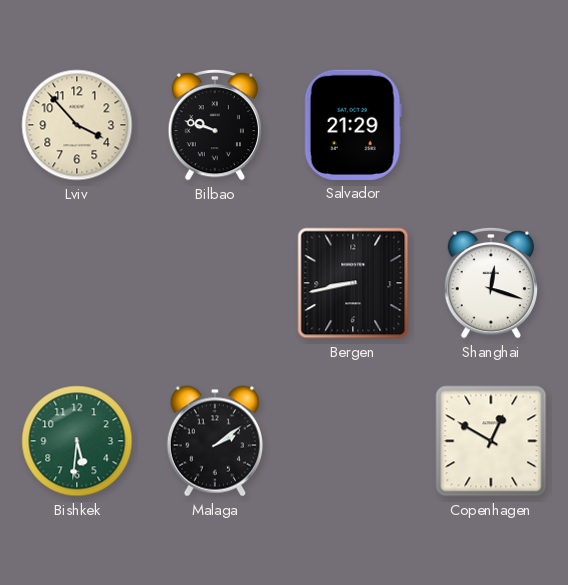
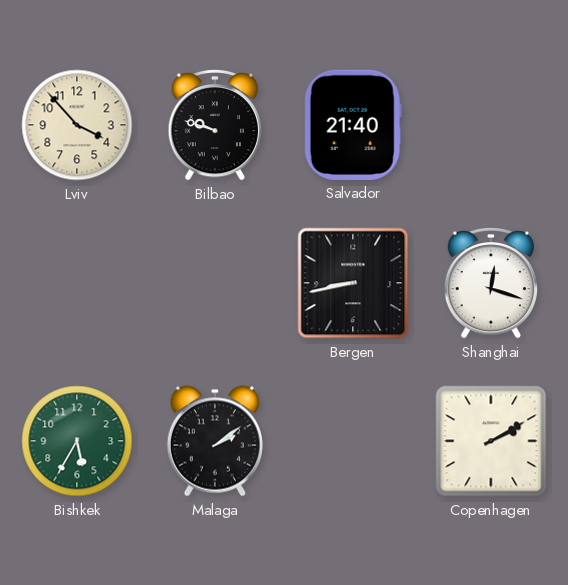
Salvador: 21:29 -> 21:40
Bishkek: 5:31 -> 5:35
Copenhagen: 12:50 -> 2:10
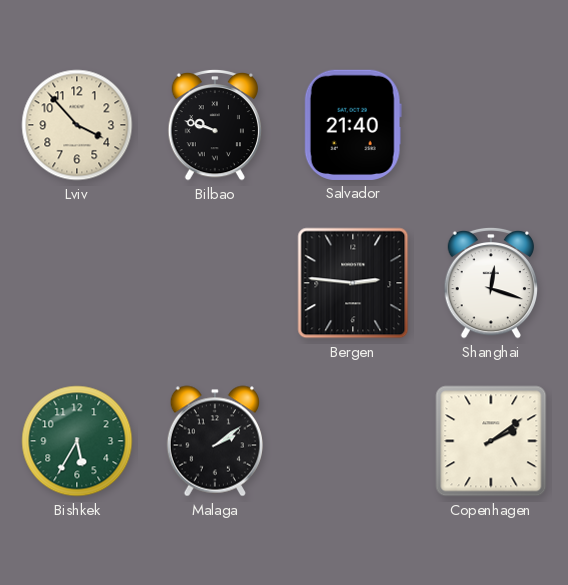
Bergen: 8:43 -> 2:46
Copenhagen: 2:10 -> 2:09
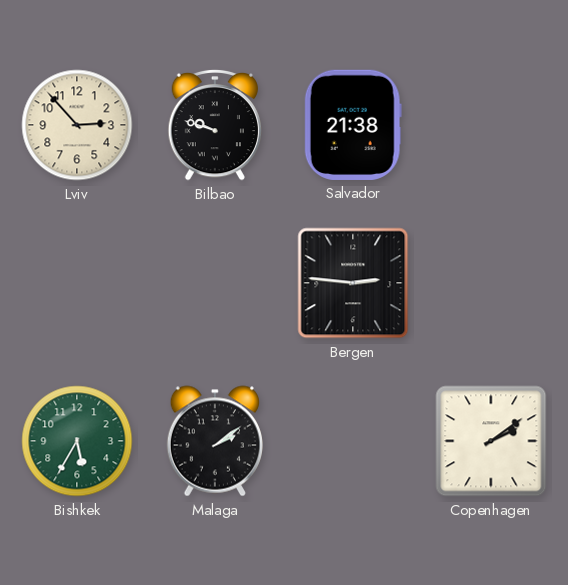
Lviv: 3:53 -> 2:53
Salvador: 21:40 -> 21:38
Shanghai: 12:18 -> none
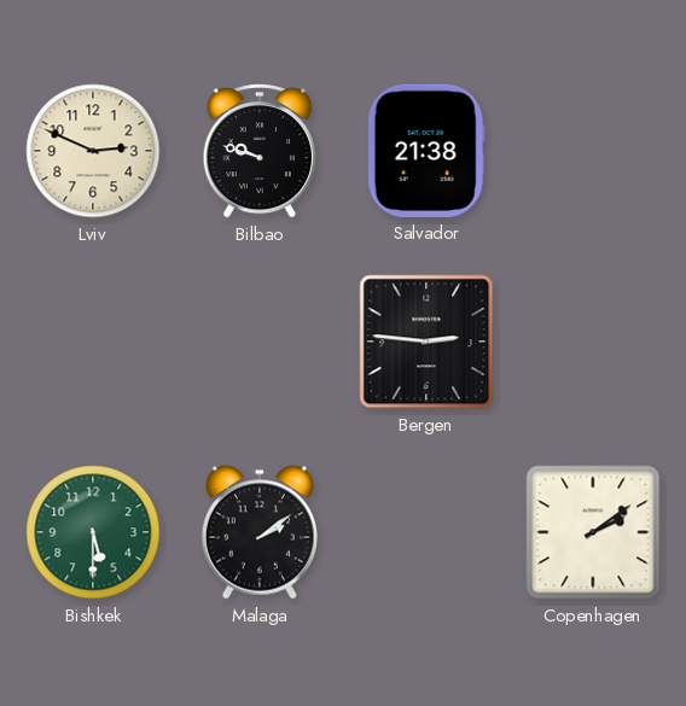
Lviv: 2:53 -> 2:49
Bishkek: 5:35 -> 5:30
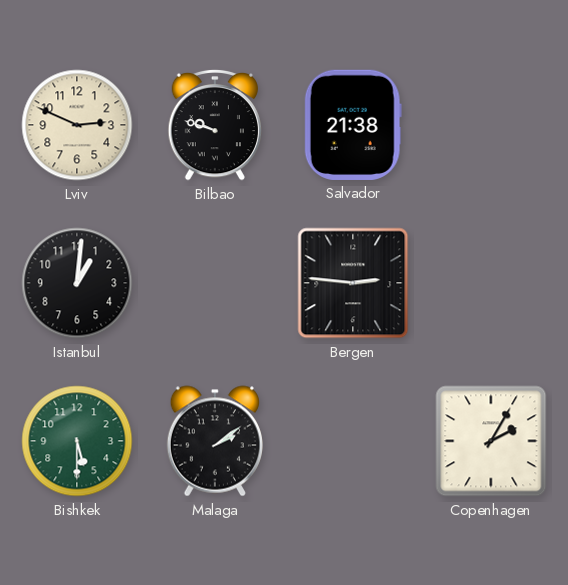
Istanbul: none -> 1:01
Copenhagen: 2:09 -> 2:05
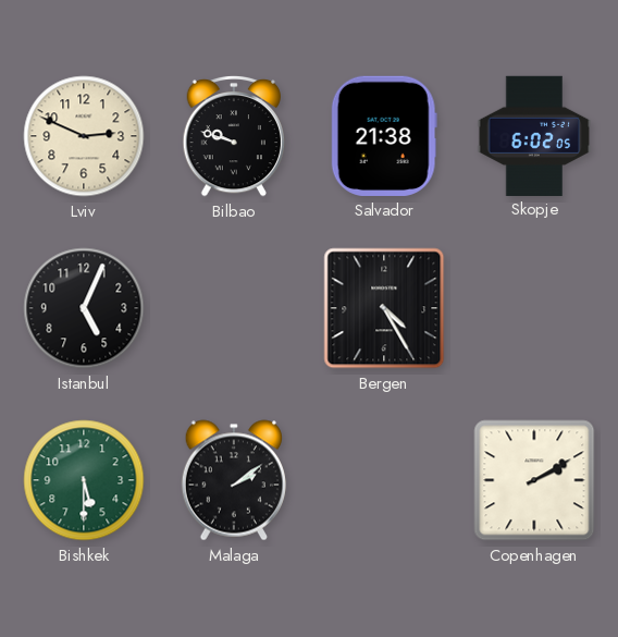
Skopje: none -> 6:02
Istanbul: 1:01 -> 5:04
Bergen: 2:46 -> 4:25
Copenhagen: 2:05 -> 2:10
